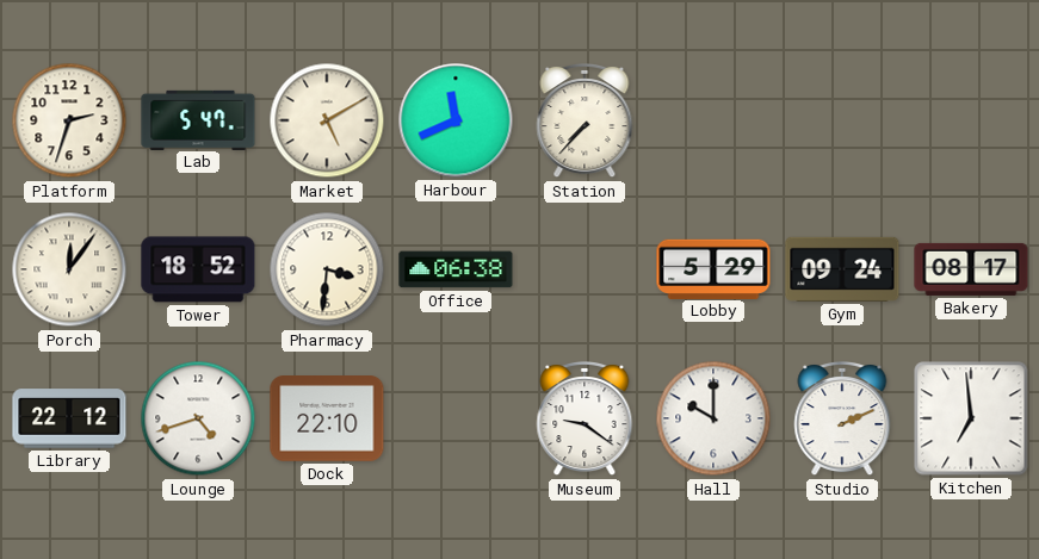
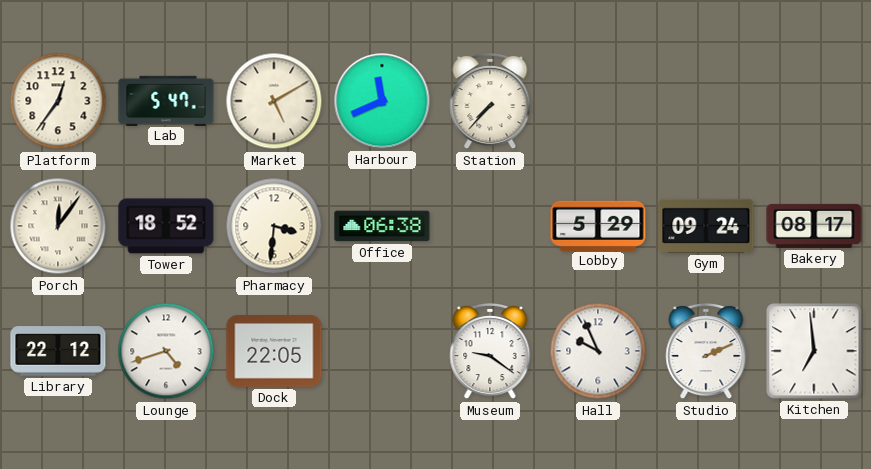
Platform: 2:33 -> 12:36
Dock: 22:10 -> 22:05
Hall: 10:00 -> 9:56
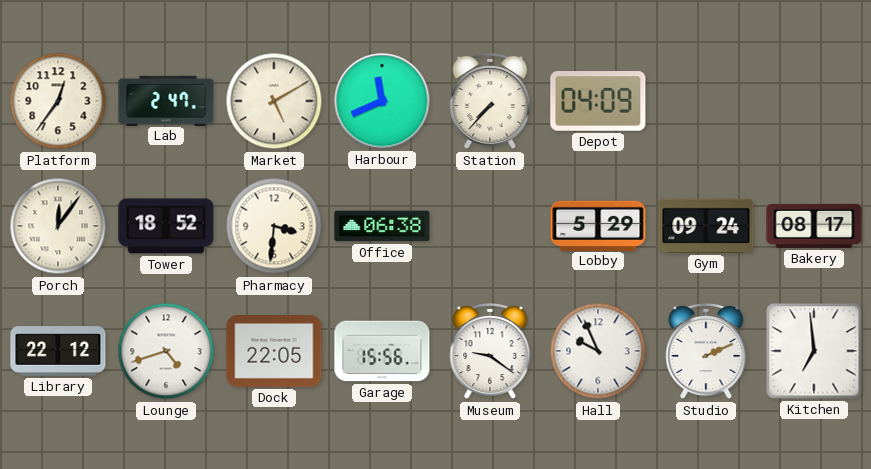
Lab: 5:47 -> 2:47
Depot: none -> 04:09
Garage: none -> 15:56
